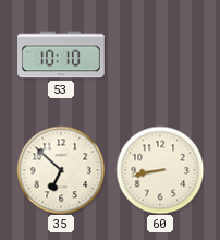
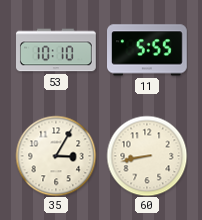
11: none -> 5:55
35: 6:52 -> 3:05
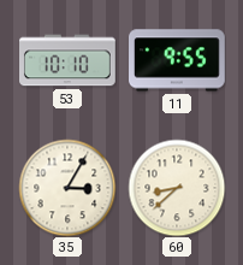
11: 5:55 -> 9:55
60: 8:43 -> 8:38
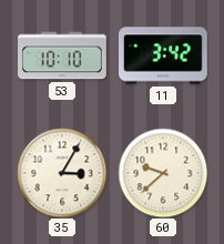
11: 9:55 -> 3:42
60: 8:38 -> 9:38
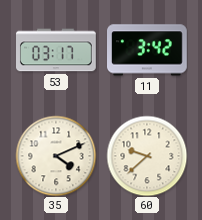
53: 10:10 -> 03:17
35: 3:05 -> 4:11
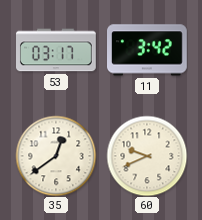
35: 4:11 -> 12:39
60: 9:38 -> 9:41
